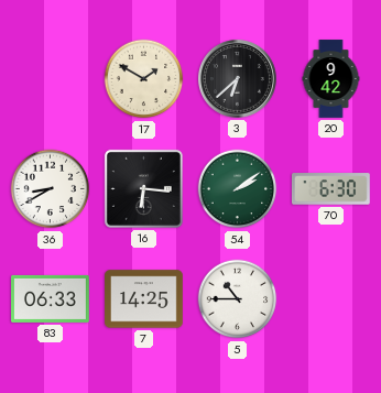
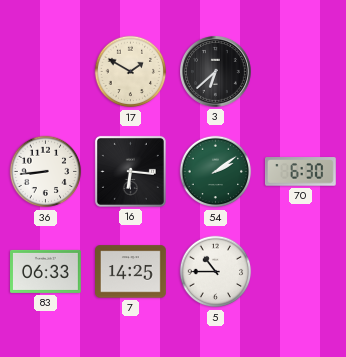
20: 9:42 -> none
36: 8:40 -> 8:44
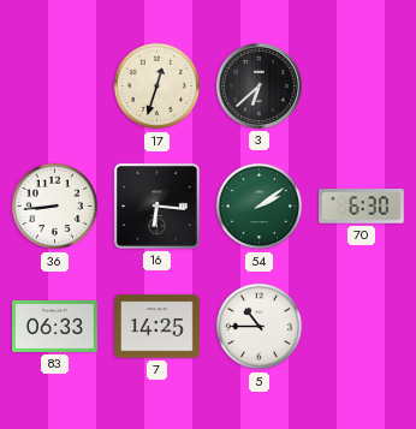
17: 1:50 -> 12:33
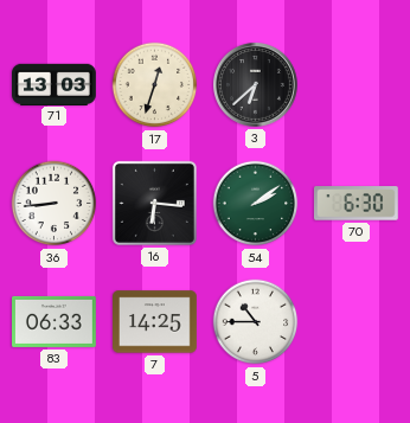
71: none -> 13:03
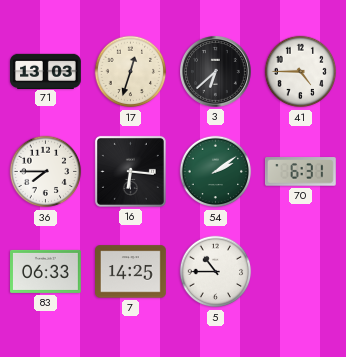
41: none -> 4:45
36: 8:44 -> 7:45
70: 6:30 -> 6:31
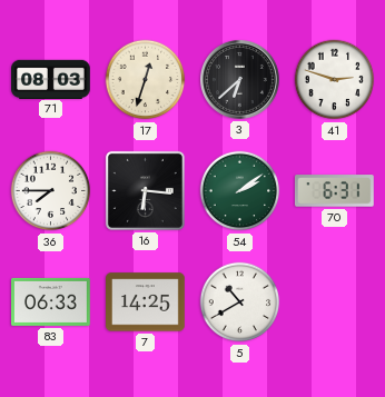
71: 13:03 -> 08:03
41: 4:45 -> 2:48
5: 10:45 -> 10:40
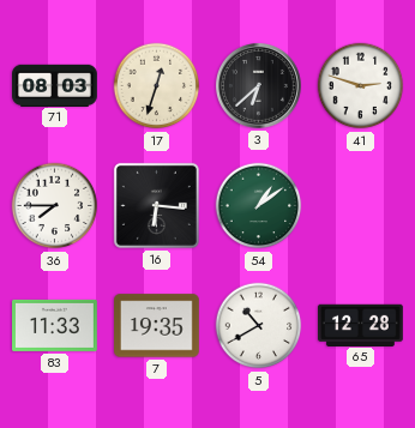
54: 2:09 -> 1:09
70: 6:31 -> none
83: 06:33 -> 11:33
7: 14:25 -> 19:35
65: none -> 12:28
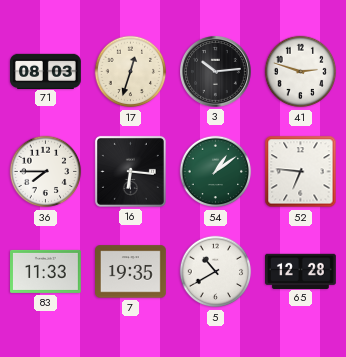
3: 6:38 -> 10:14
52: none -> 6:46
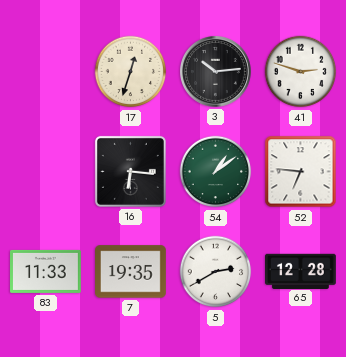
71: 08:03 -> none
36: 7:45 -> none
5: 10:40 -> 2:40
